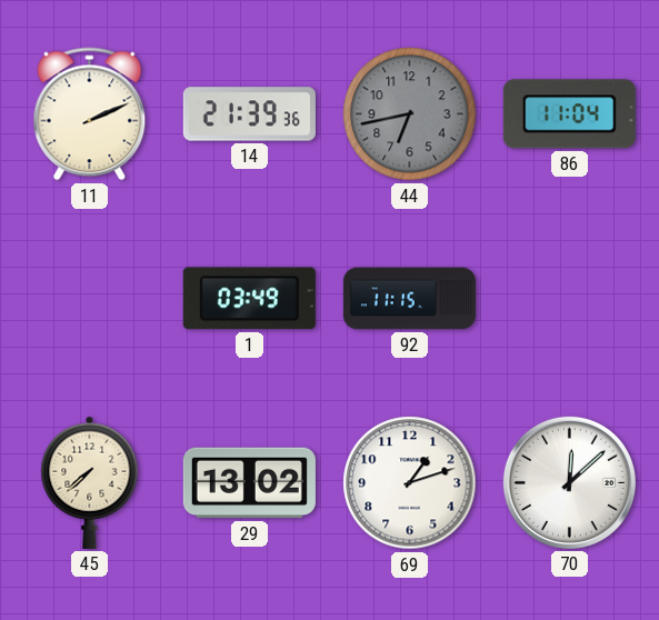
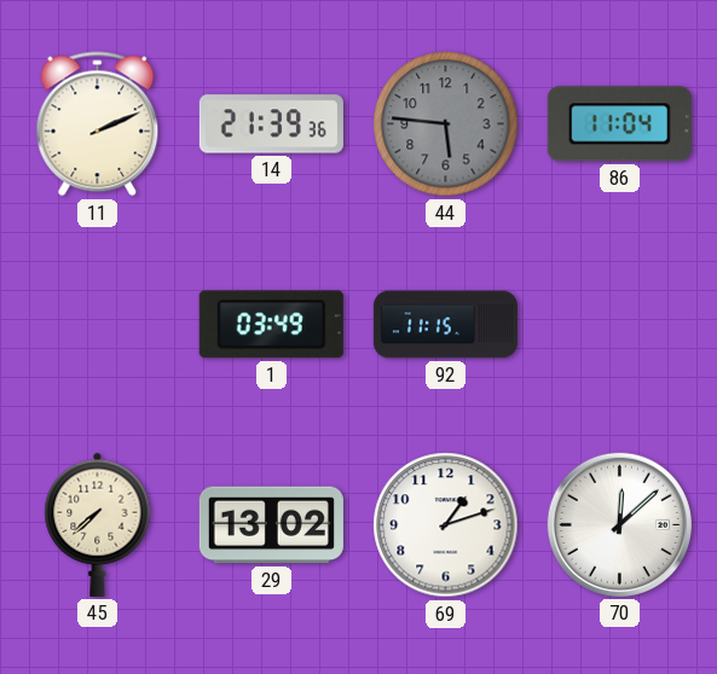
44: 6:43 -> 5:46
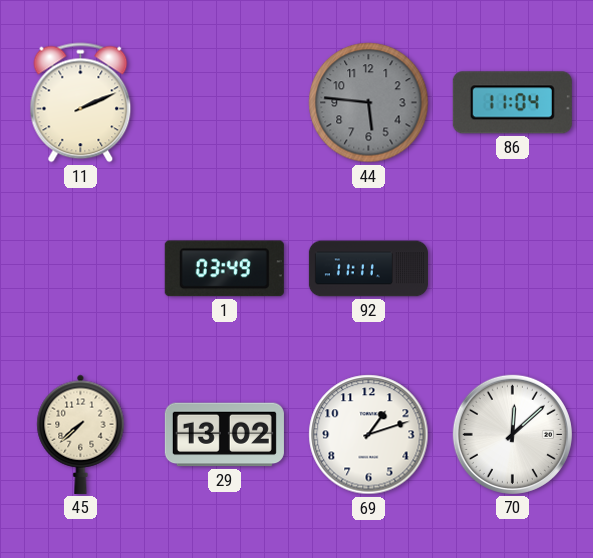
14: 21:39 -> none
92: 11:15 -> 11:11
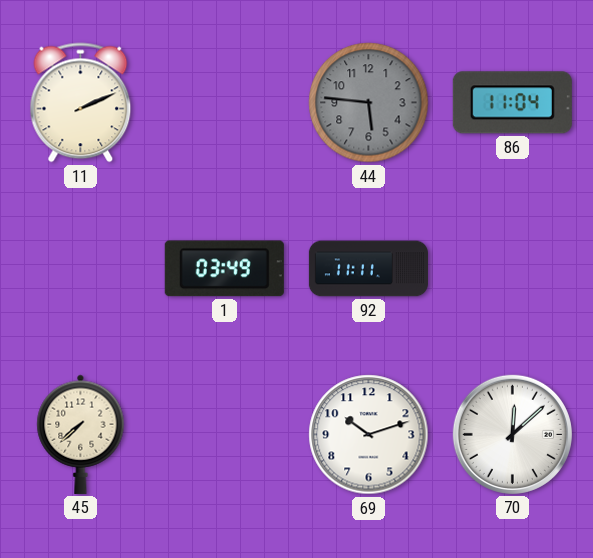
29: 13:02 -> none
69: 1:12 -> 10:12
